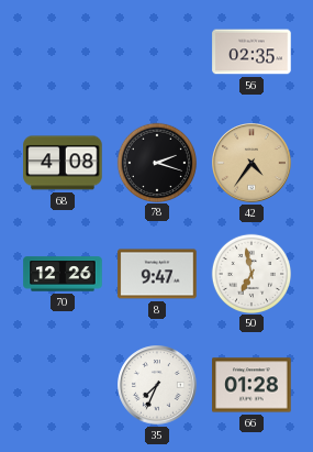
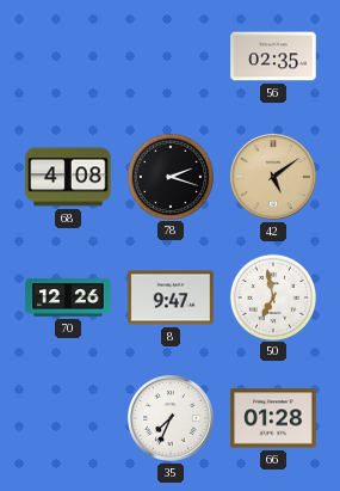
42: 4:36 -> 5:09
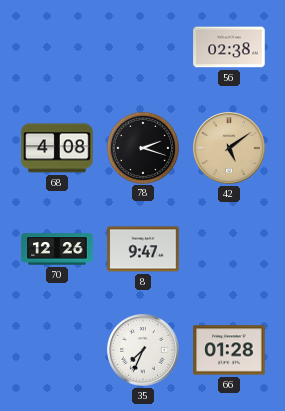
56: 02:35 -> 02:38
50: 6:58 -> none
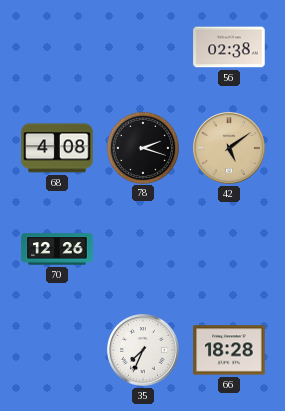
8: 9:47 -> none
66: 01:28 -> 18:28
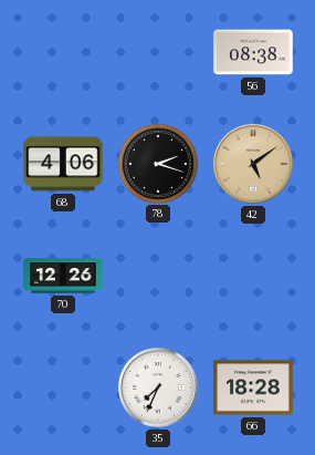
56: 02:38 -> 08:38
68: 4:08 -> 4:06
